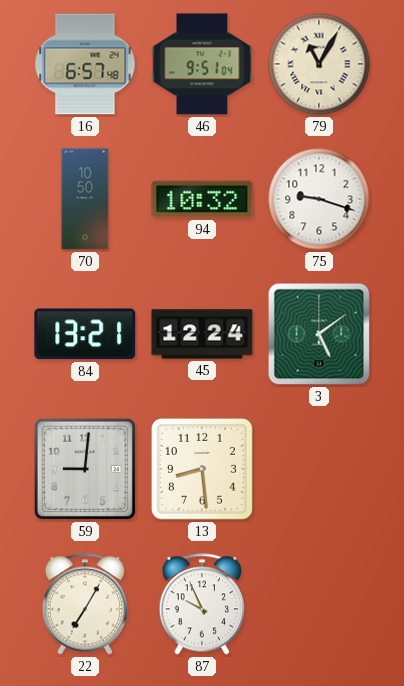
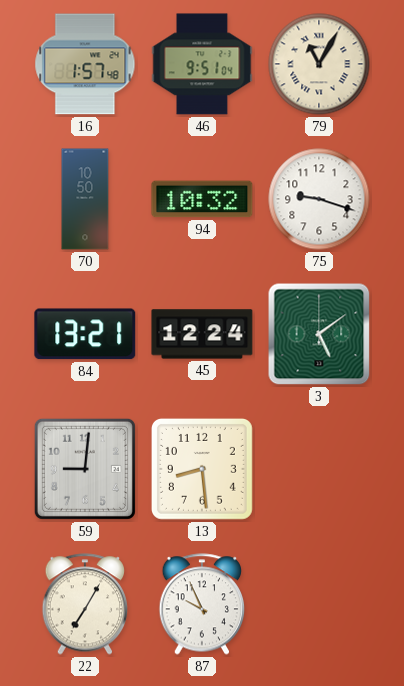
16: 6:57 -> 1:57
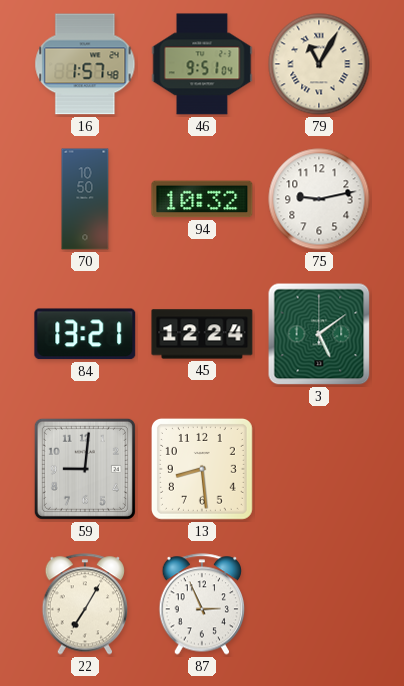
75: 9:18 -> 9:13
87: 9:56 -> 2:56
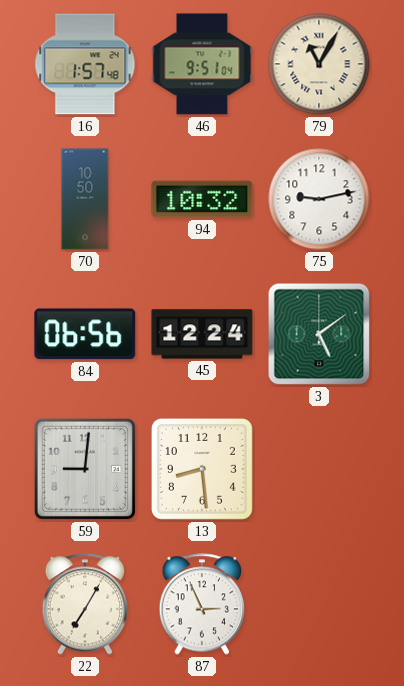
84: 13:21 -> 06:56
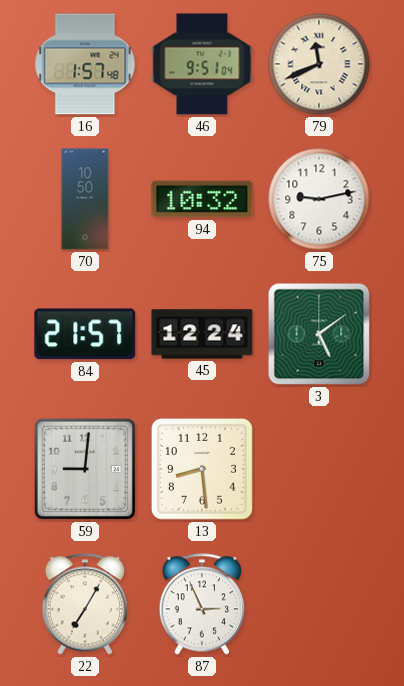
79: 11:05 -> 11:41
84: 06:56 -> 21:57
